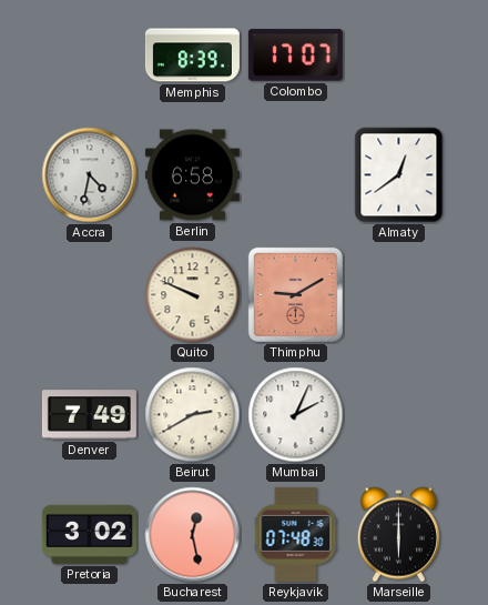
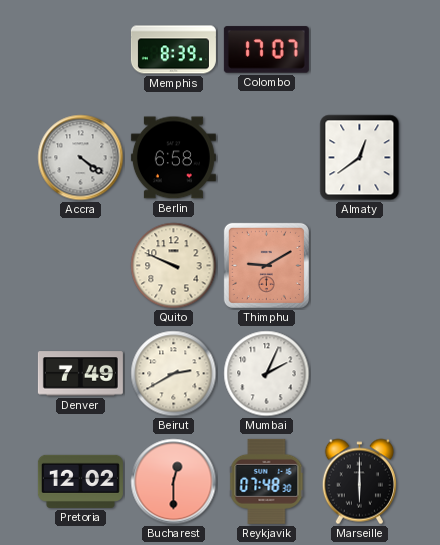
Accra: 4:32 -> 4:21
Pretoria: 3:02 -> 12:02
Bucharest: 12:28 -> 12:30
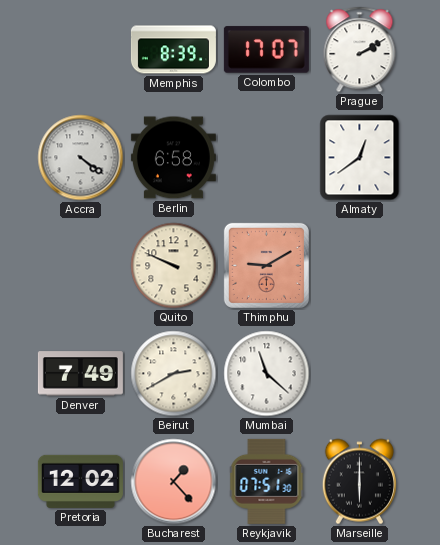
Prague: none -> 2:10
Mumbai: 2:04 -> 11:22
Bucharest: 12:30 -> 1:23
Reykjavik: 07:48 -> 07:51
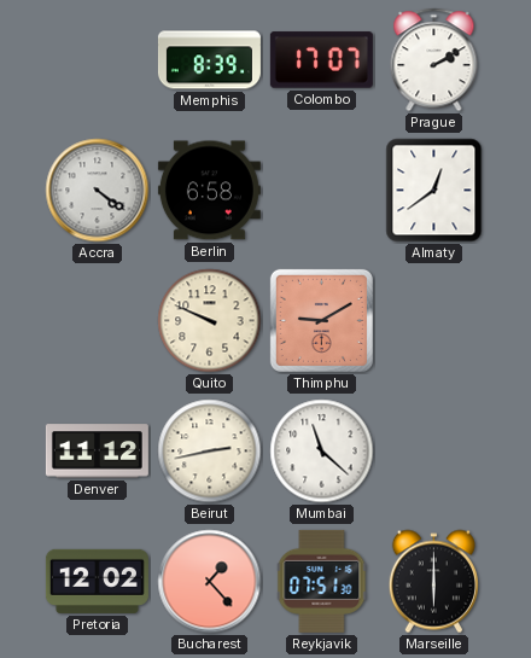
Denver: 7:49 -> 11:12
Beirut: 2:40 -> 2:43
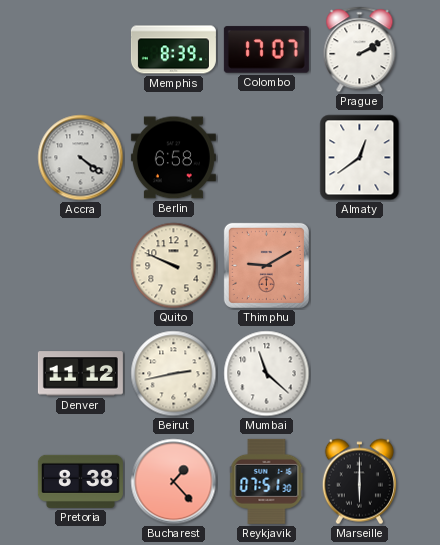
Pretoria: 12:02 -> 8:38
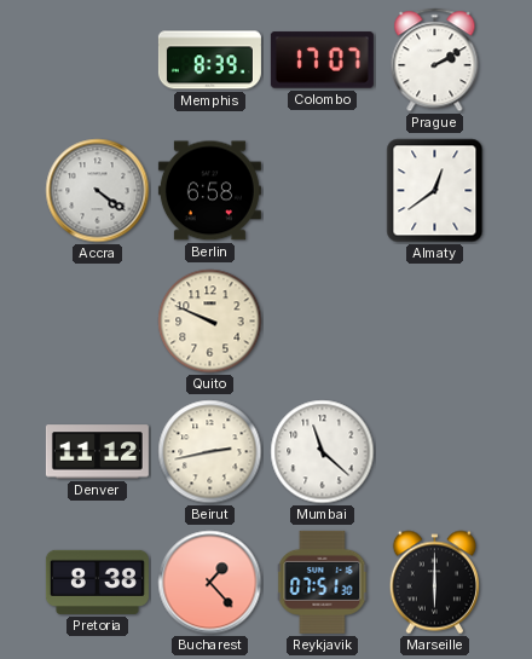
Thimphu: 9:10 -> none
